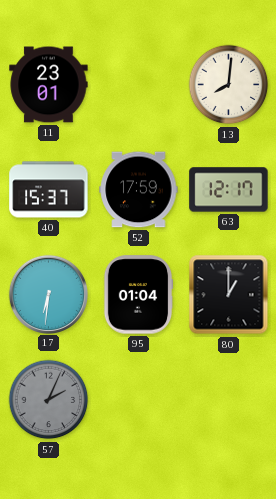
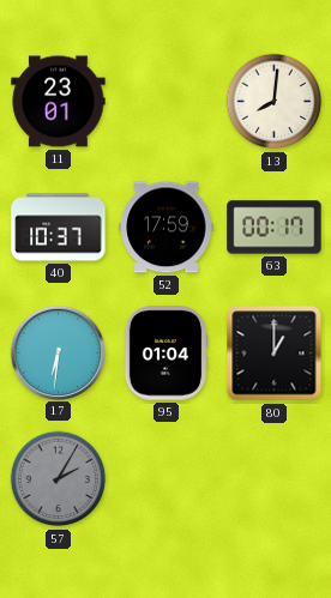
40: 15:37 -> 10:37
63: 12:17 -> 00:17
57: 2:04 -> 2:05
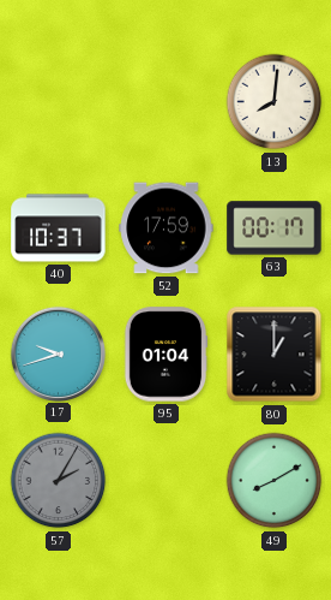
11: 23:01 -> none
17: 6:31 -> 9:42
49: none -> 8:10
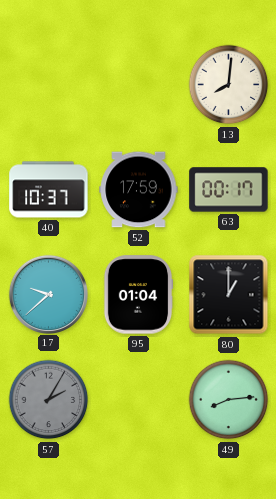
17: 9:42 -> 9:38
49: 8:10 -> 8:14
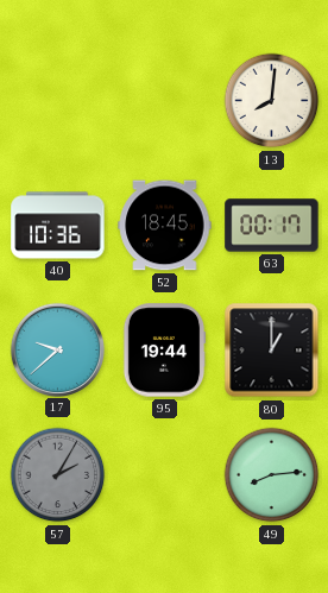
40: 10:37 -> 10:36
52: 17:59 -> 18:45
95: 01:04 -> 19:44
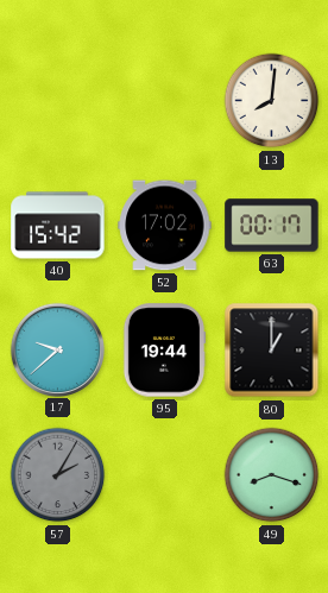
40: 10:36 -> 15:42
52: 18:45 -> 17:02
49: 8:14 -> 8:18
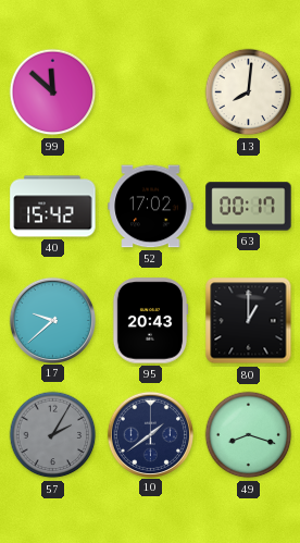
99: none -> 11:52
95: 19:44 -> 20:43
10: none -> 1:39
